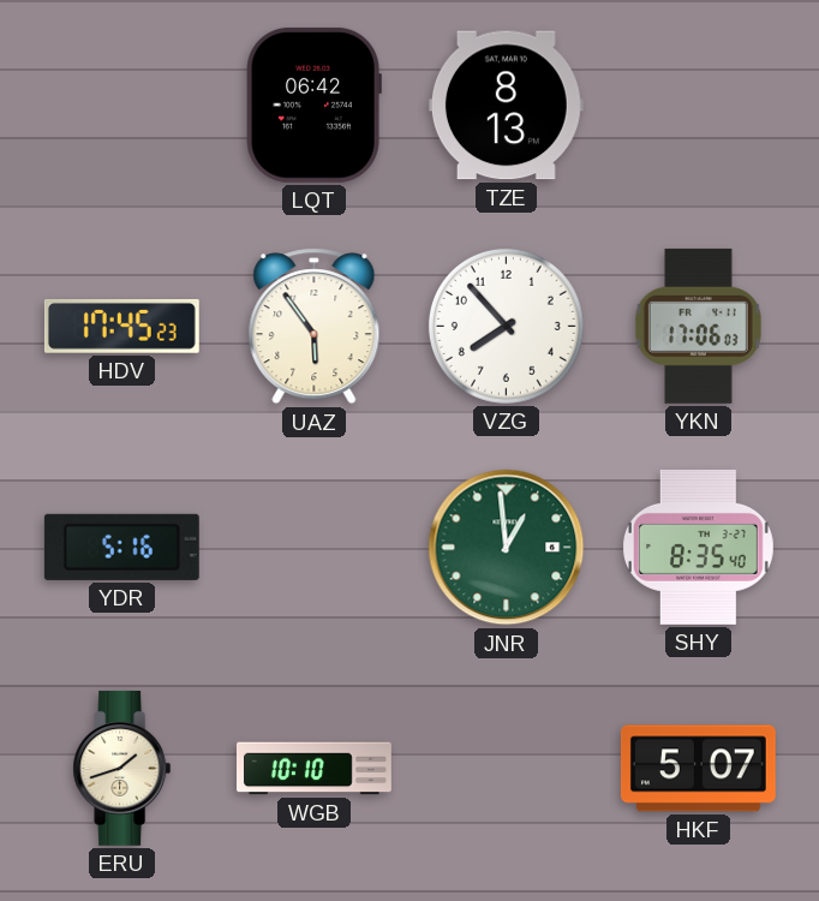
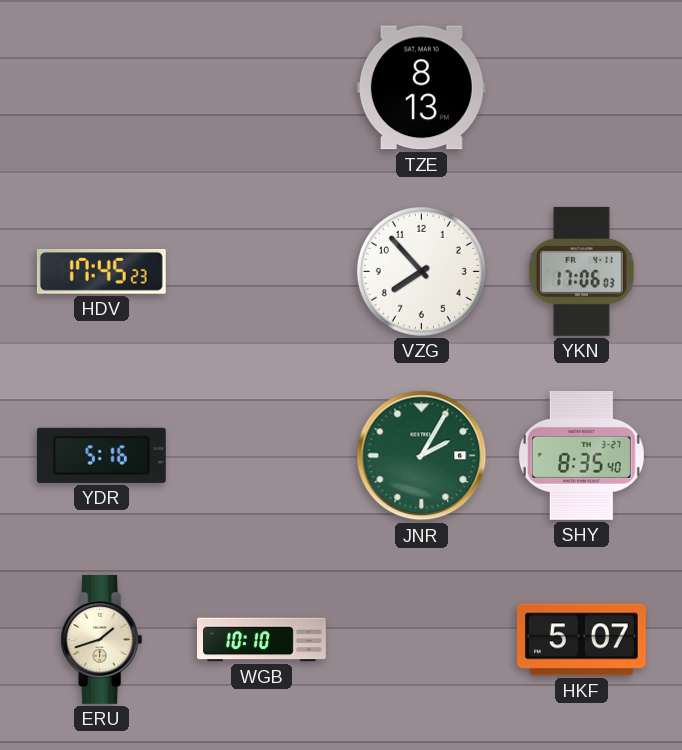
LQT: 06:42 -> none
UAZ: 5:54 -> none
JNR: 12:59 -> 2:05
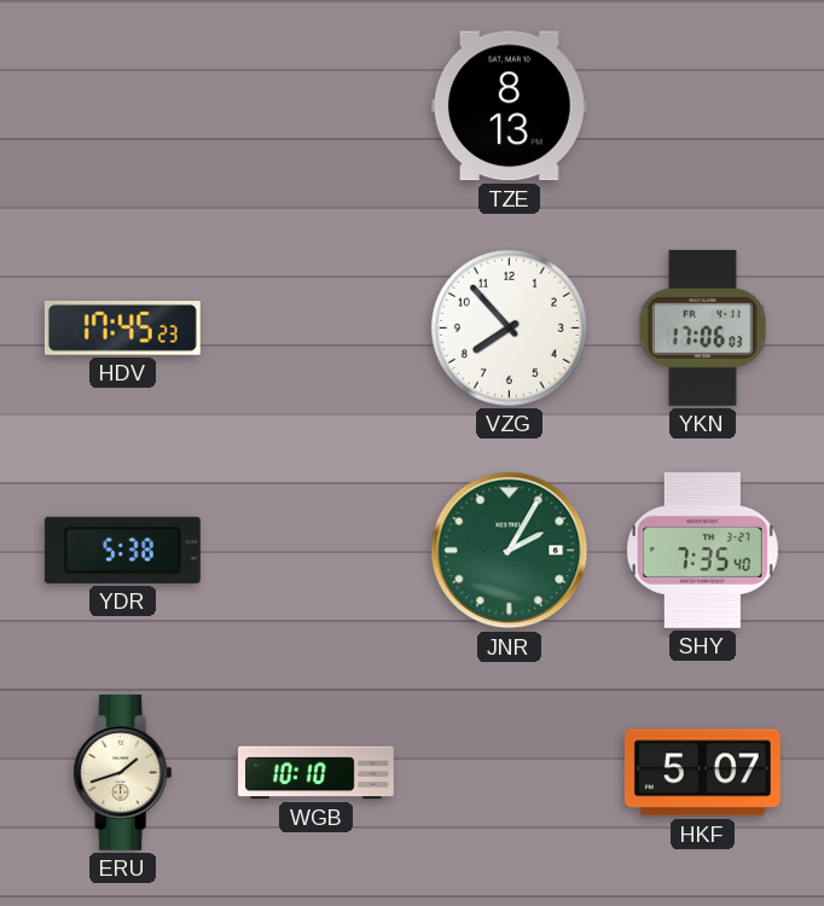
YDR: 5:16 -> 5:38
SHY: 8:35 -> 7:35
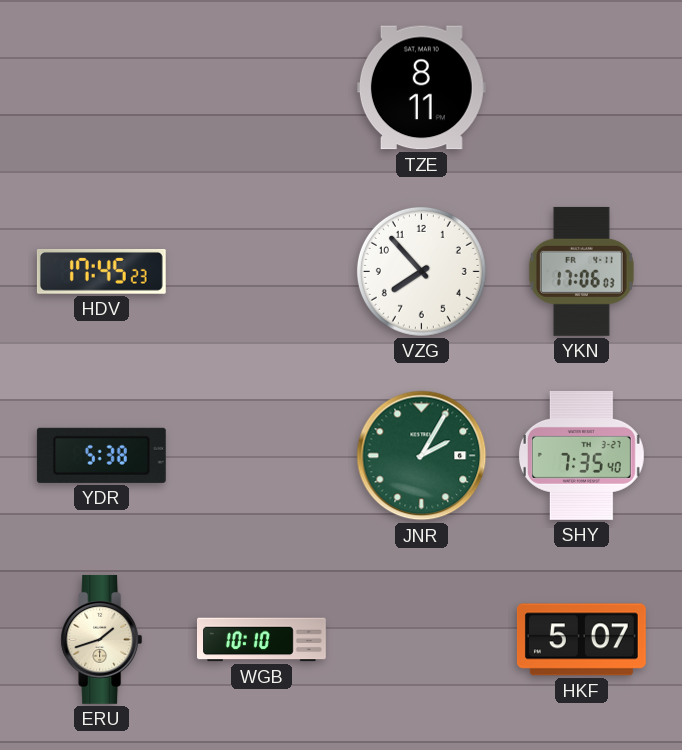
TZE: 8:13 -> 8:11
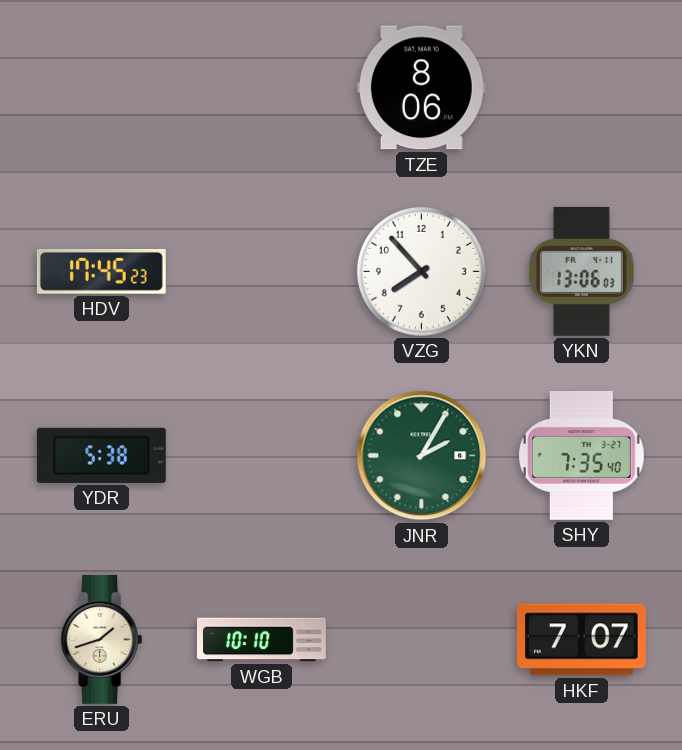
TZE: 8:11 -> 8:06
YKN: 17:06 -> 13:06
HKF: 5:07 -> 7:07
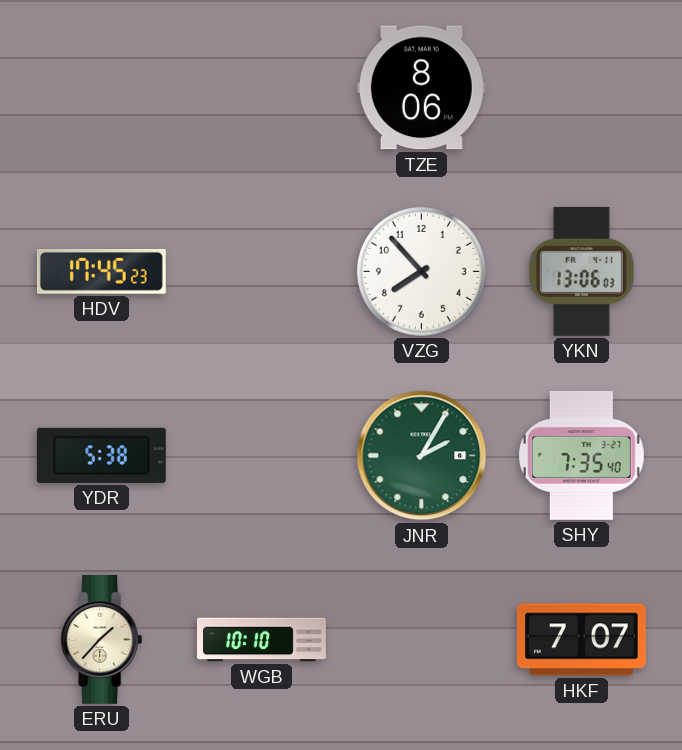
ERU: 1:42 -> 1:37
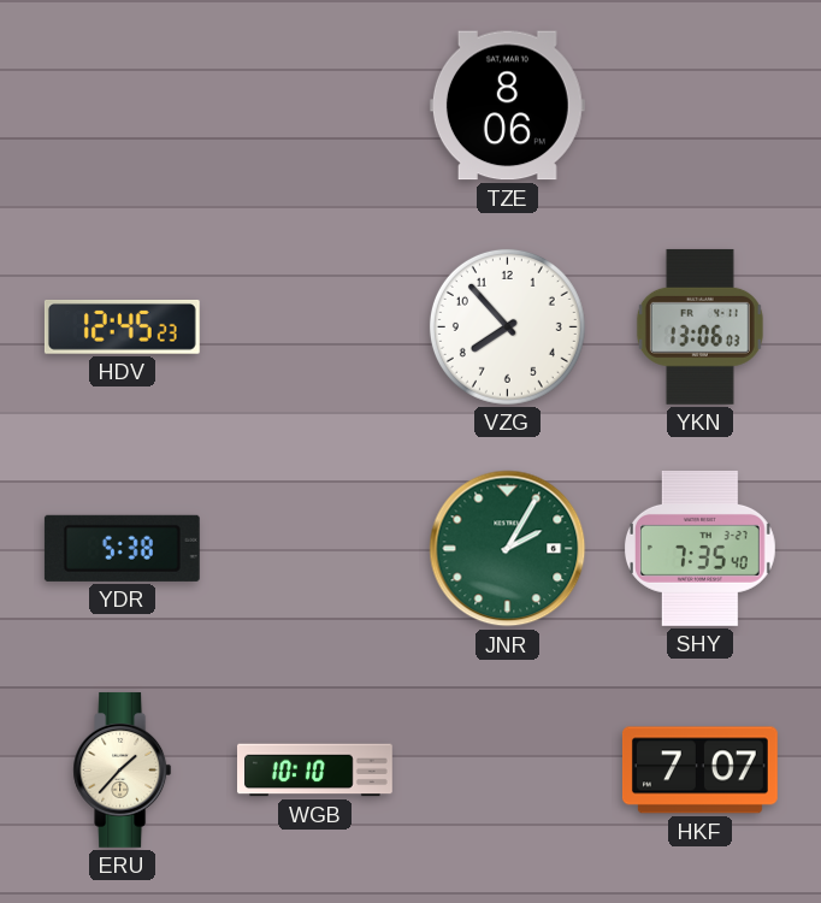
HDV: 17:45 -> 12:45
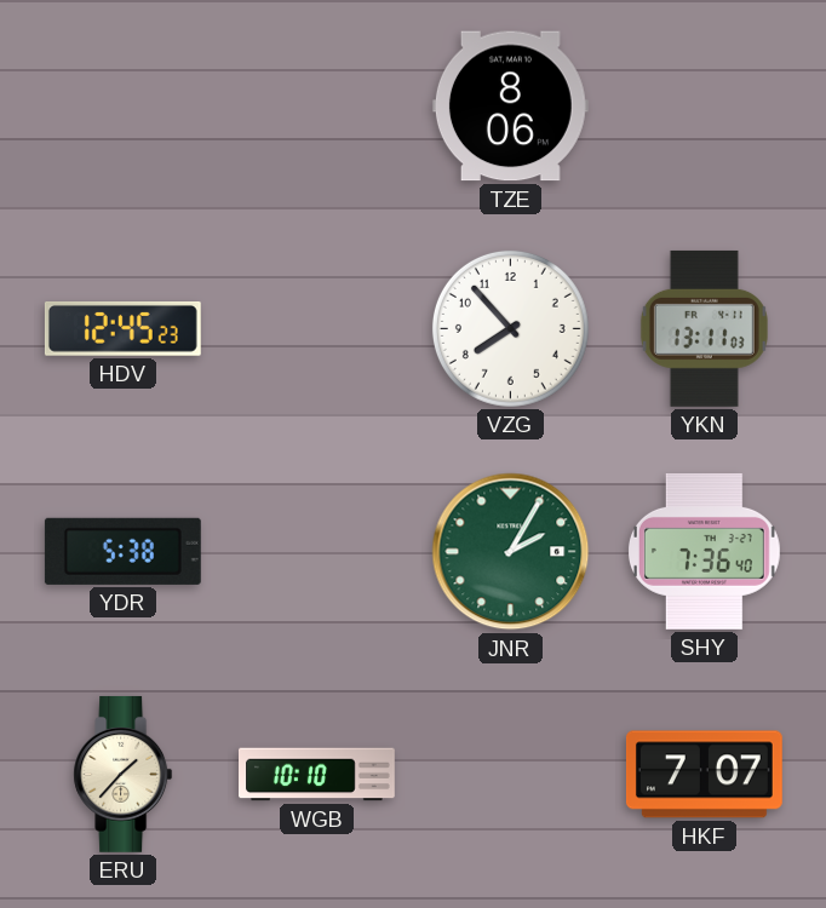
YKN: 13:06 -> 13:11
SHY: 7:35 -> 7:36
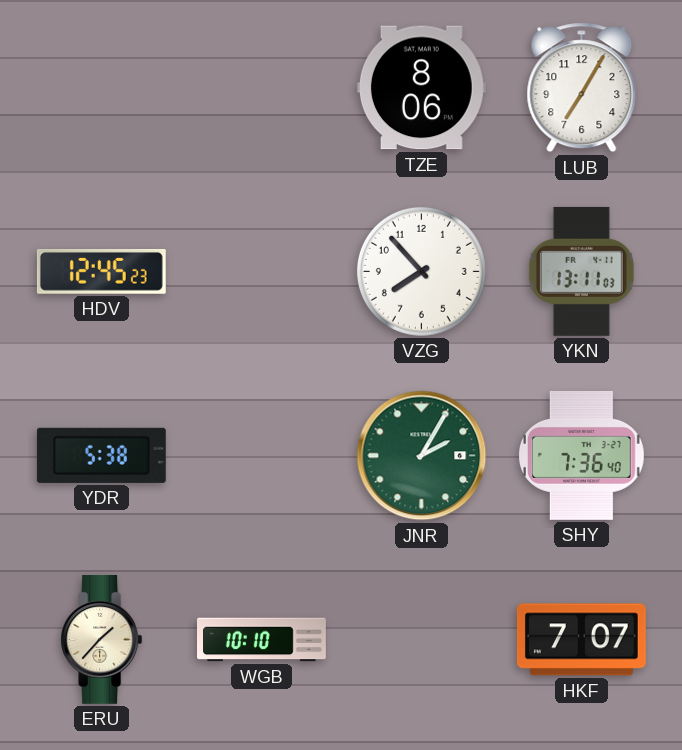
LUB: none -> 7:05
